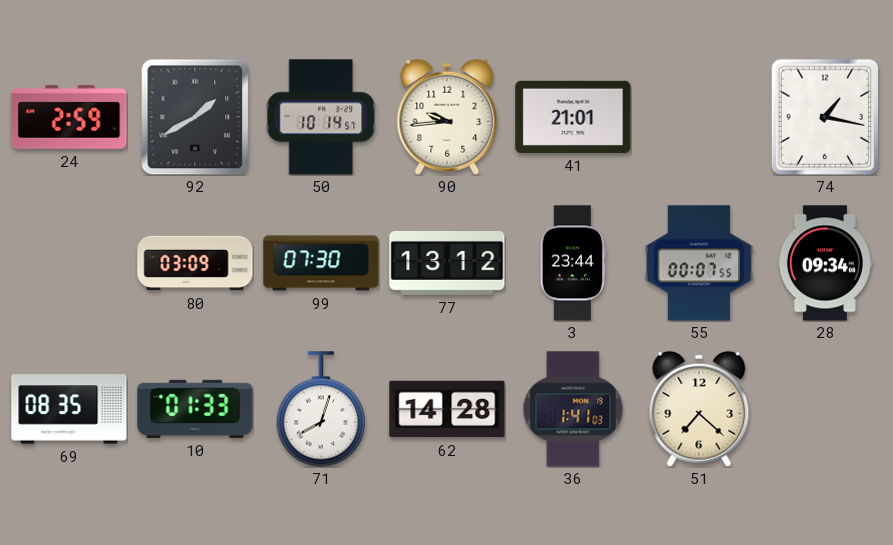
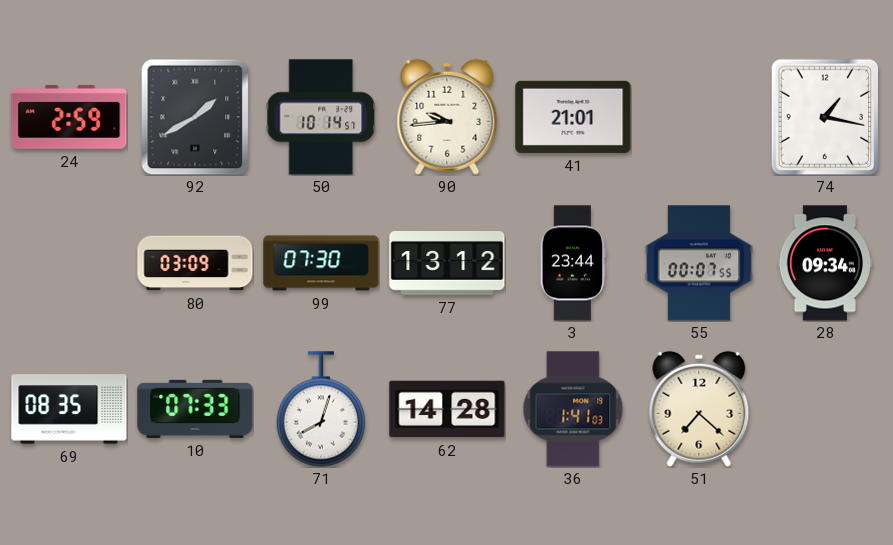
10: 01:33 -> 07:33
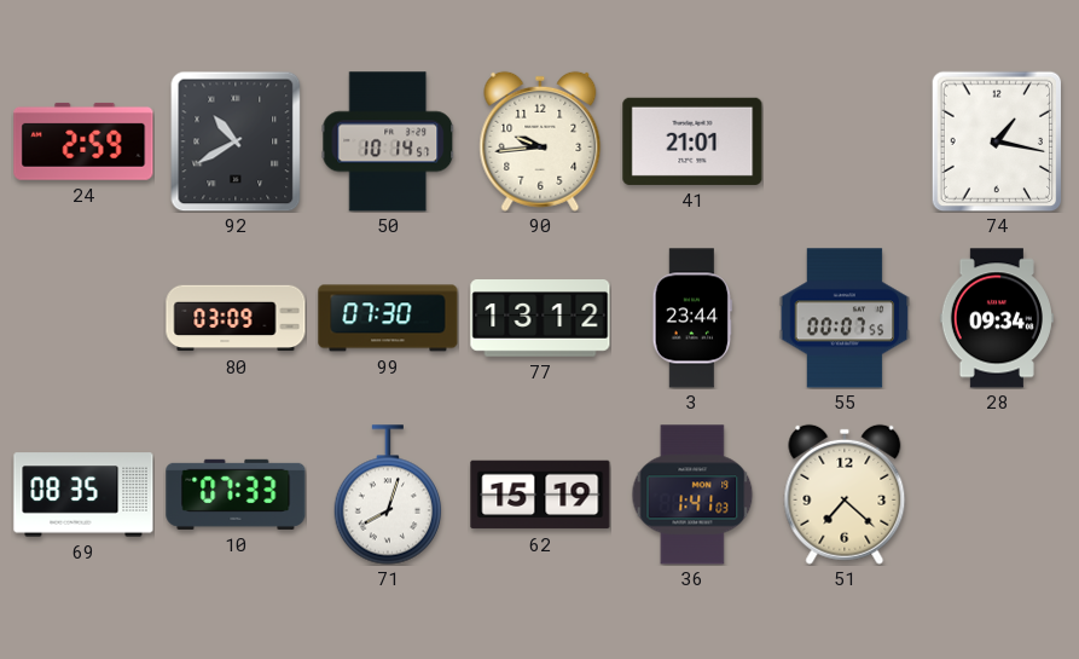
92: 1:40 -> 10:40
62: 14:28 -> 15:19
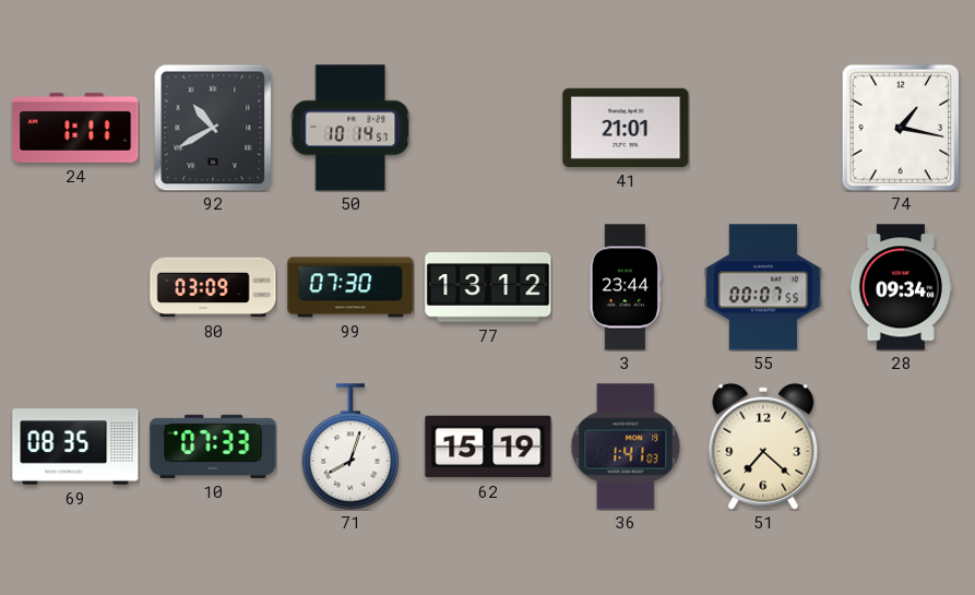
24: 2:59 -> 1:11
90: 9:44 -> none
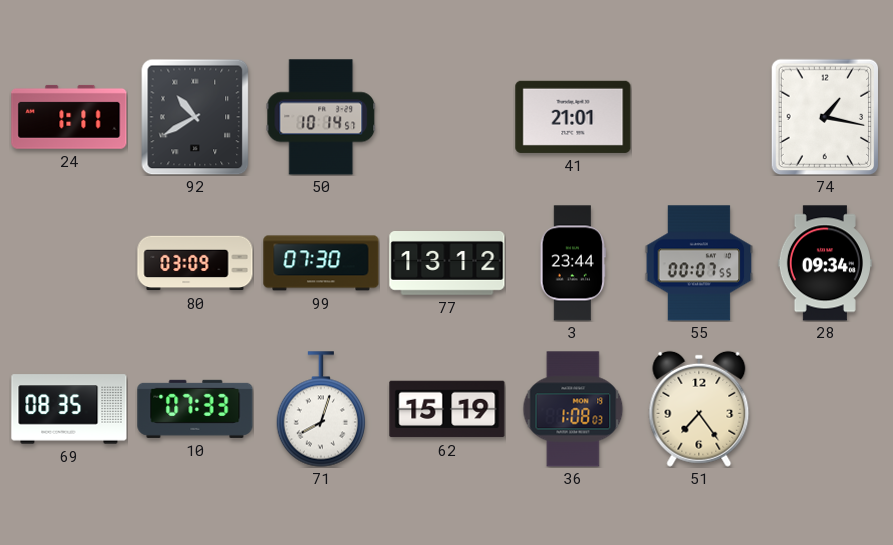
36: 1:41 -> 1:08
51: 7:22 -> 7:24
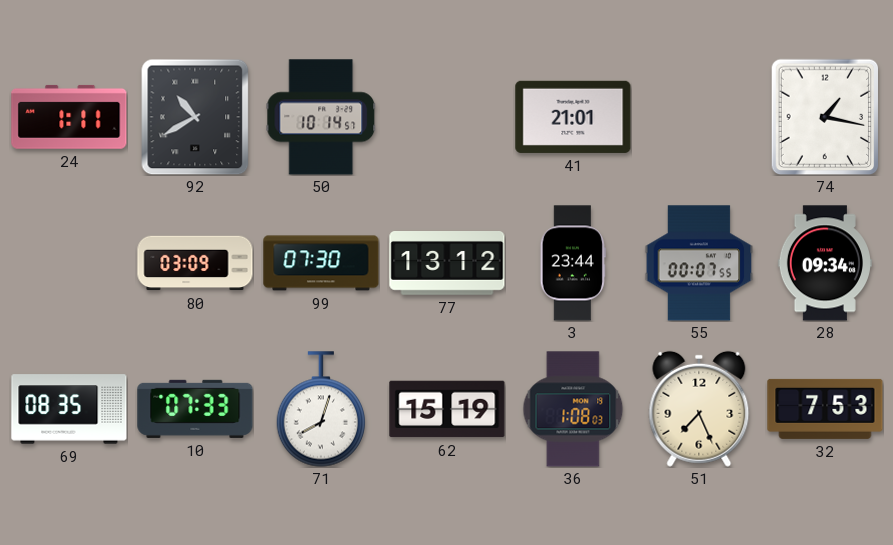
51: 7:24 -> 7:26
32: none -> 7:53
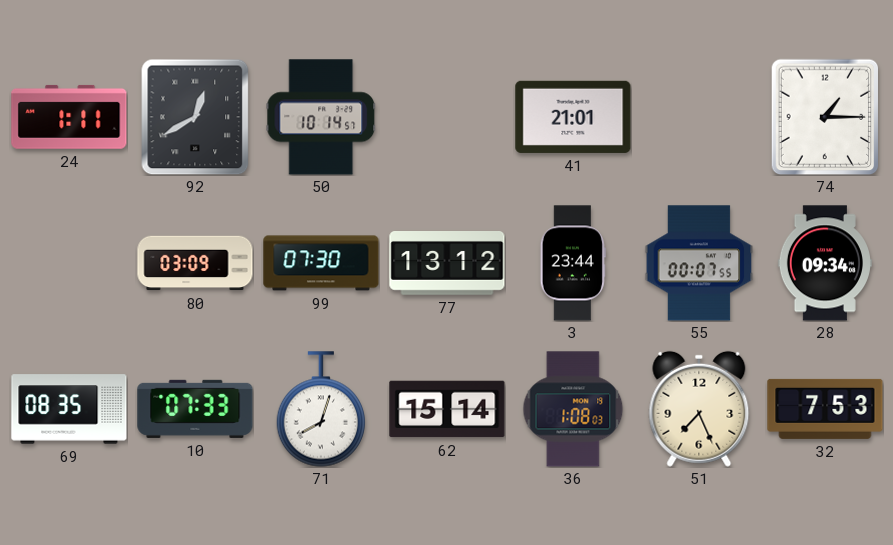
92: 10:40 -> 12:40
74: 1:17 -> 1:15
62: 15:19 -> 15:14
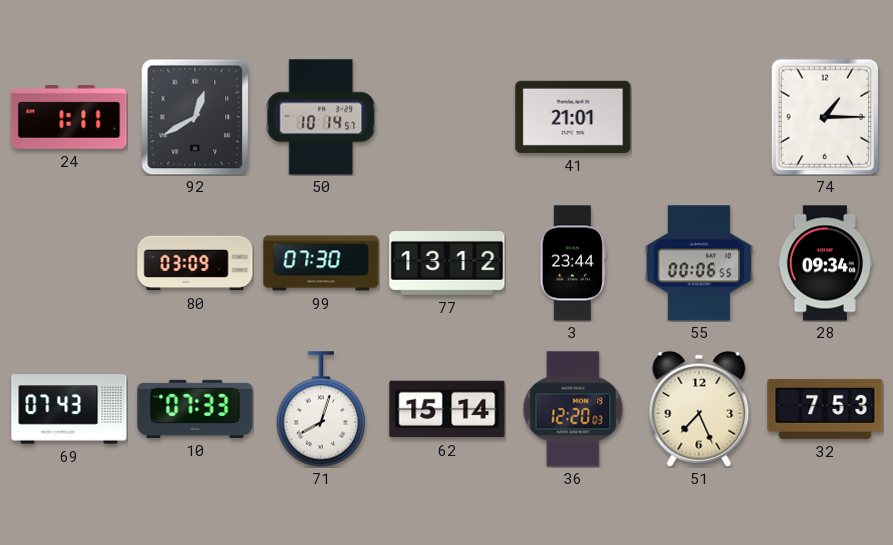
55: 00:07 -> 00:06
69: 08:35 -> 07:43
36: 1:08 -> 12:20
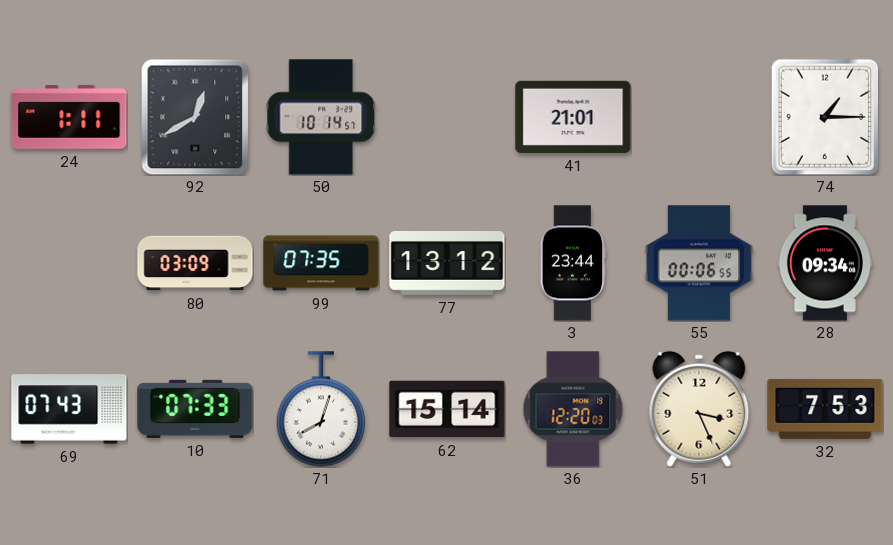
99: 07:30 -> 07:35
51: 7:26 -> 3:26
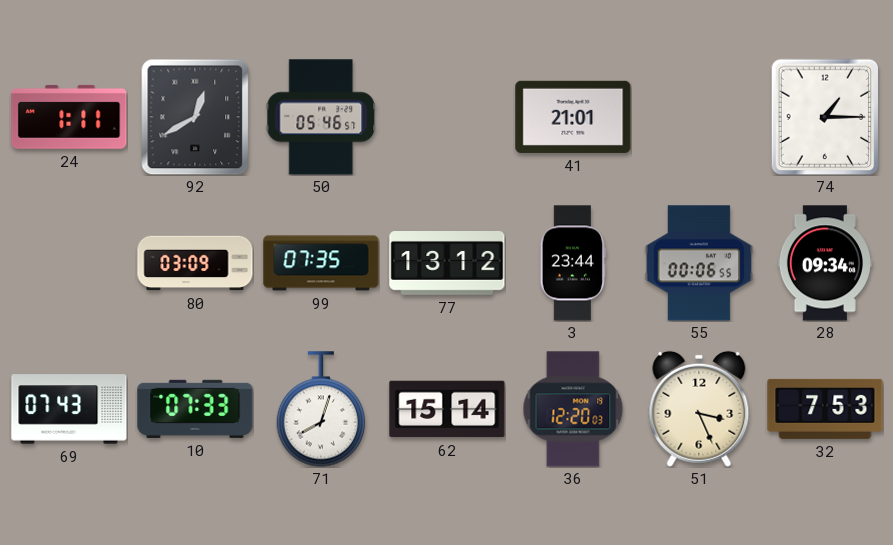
50: 10:14 -> 05:46
